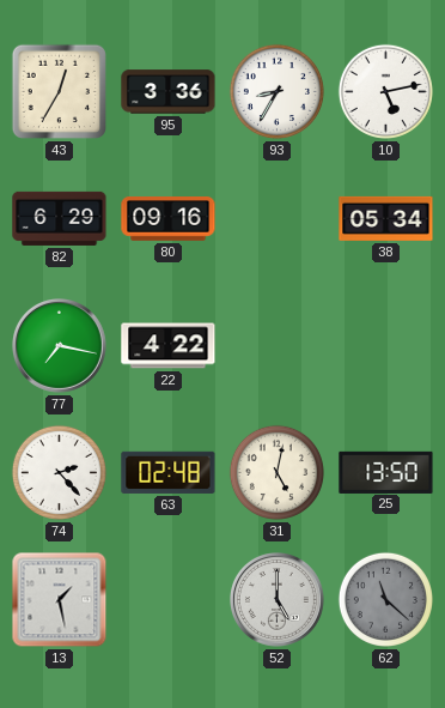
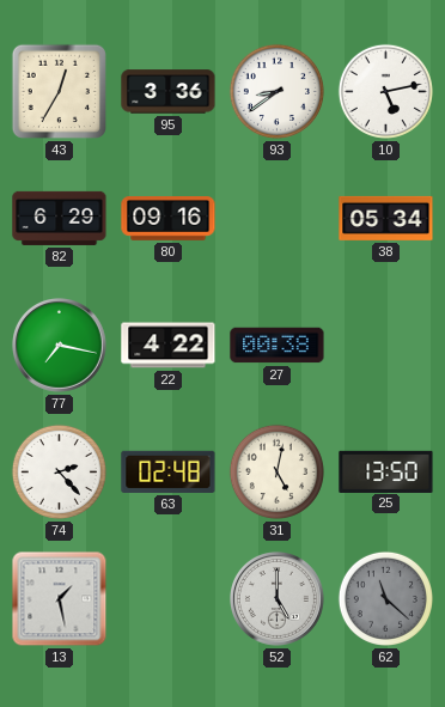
93: 8:35 -> 8:39
27: none -> 00:38
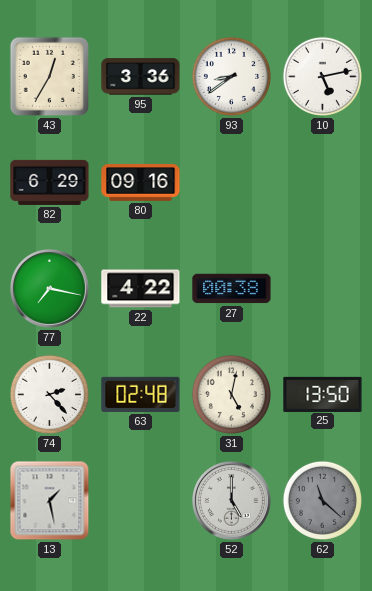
38: 05:34 -> none
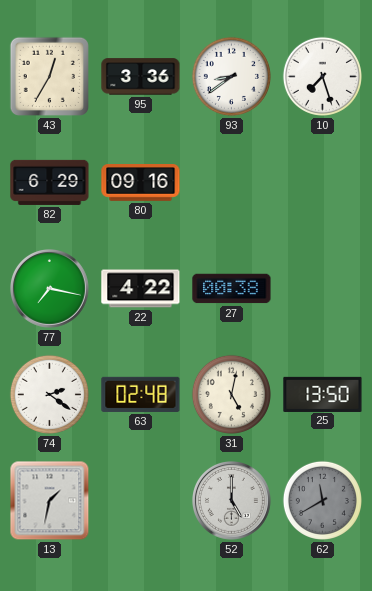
10: 5:13 -> 7:27
74: 2:23 -> 2:21
13: 1:28 -> 1:32
62: 11:22 -> 11:40
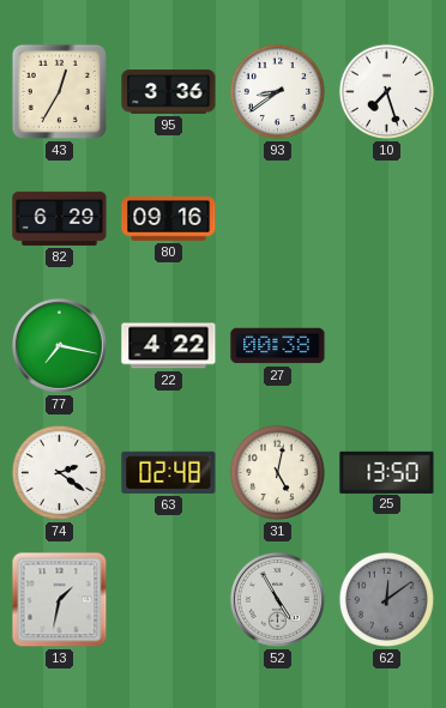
52: 5:00 -> 4:55
62: 11:40 -> 12:09
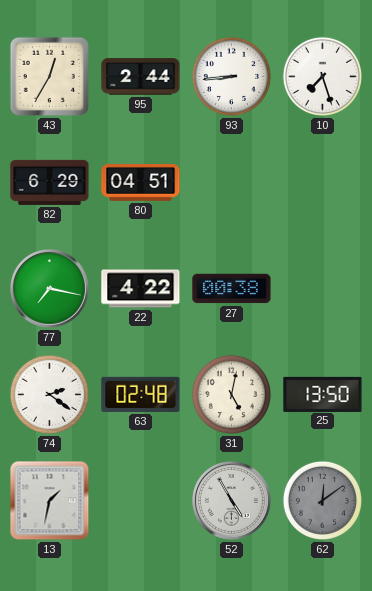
95: 3:36 -> 2:44
93: 8:39 -> 8:44
80: 09:16 -> 04:51
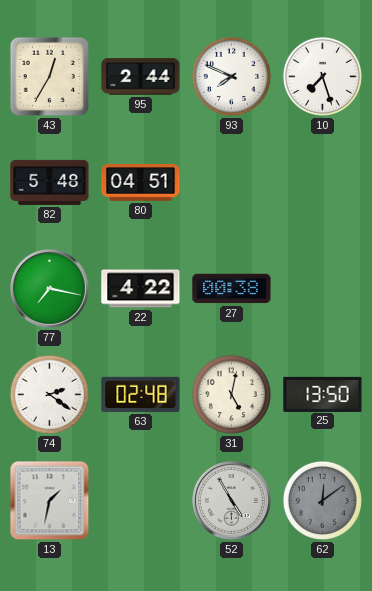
93: 8:44 -> 7:49
82: 6:29 -> 5:48
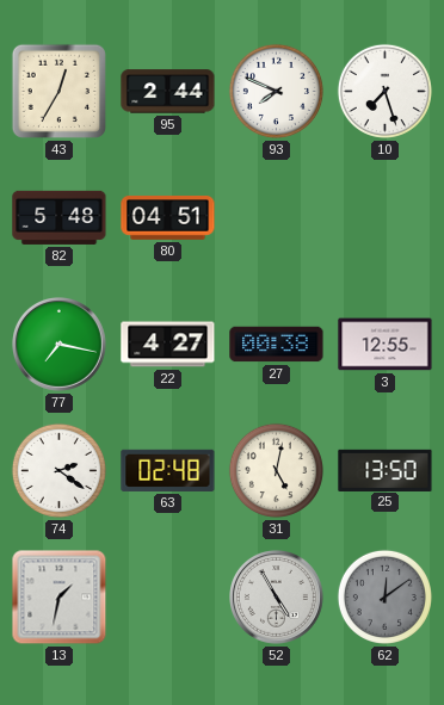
22: 4:22 -> 4:27
3: none -> 12:55
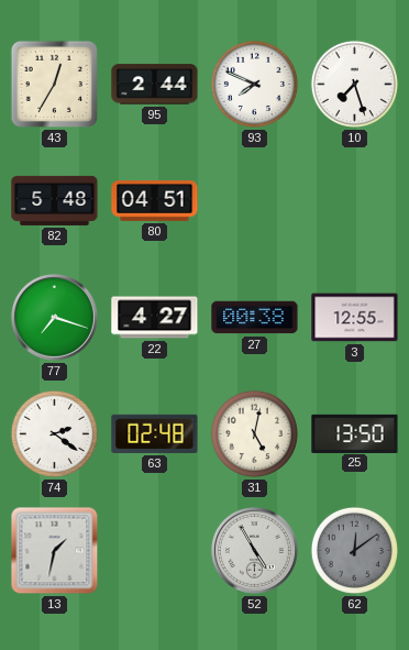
77: 7:17 -> 7:18
